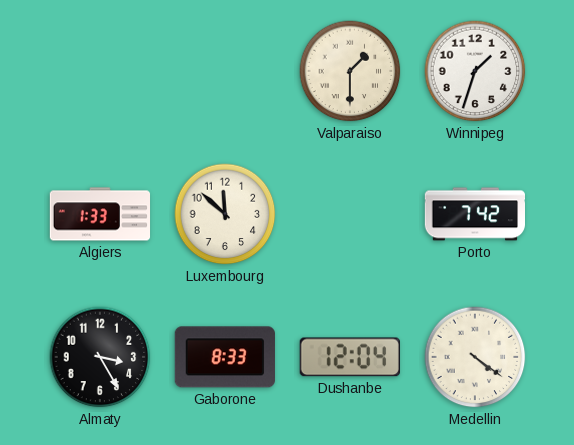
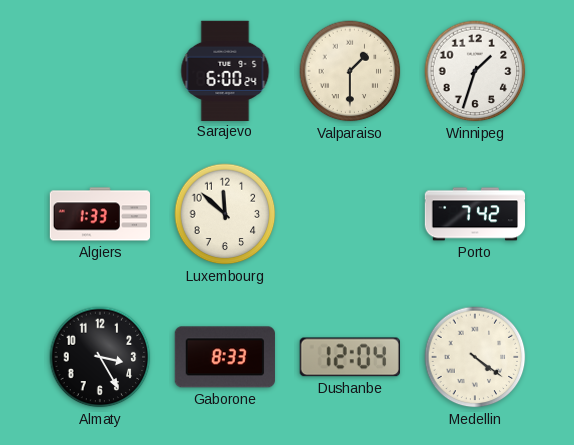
Sarajevo: none -> 6:00
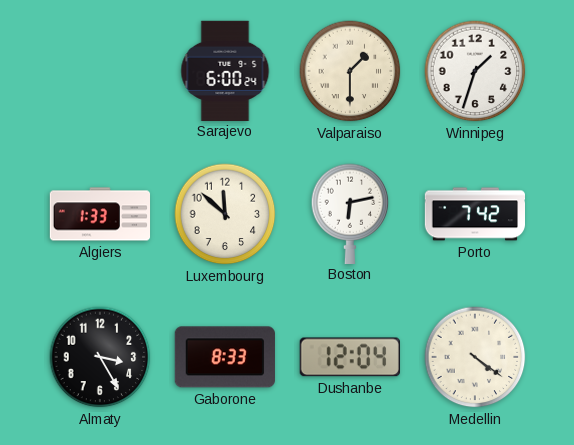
Boston: none -> 6:13
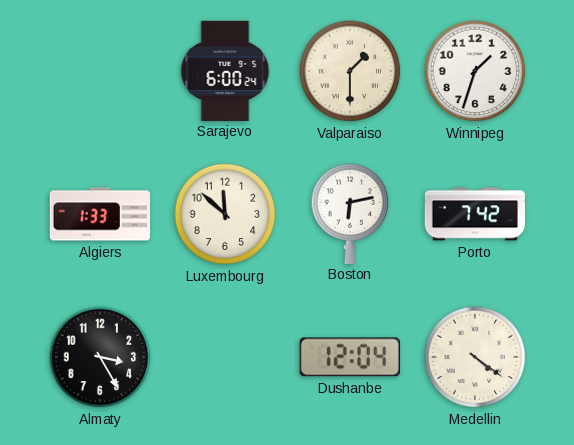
Gaborone: 8:33 -> none
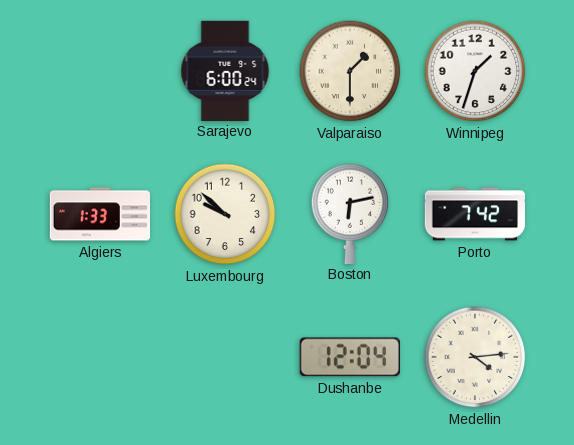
Luxembourg: 11:52 -> 9:52
Almaty: 3:25 -> none
Medellin: 4:21 -> 4:14
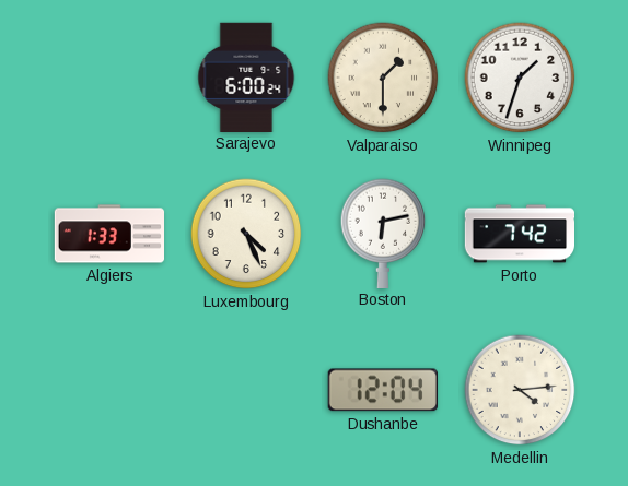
Luxembourg: 9:52 -> 4:26
